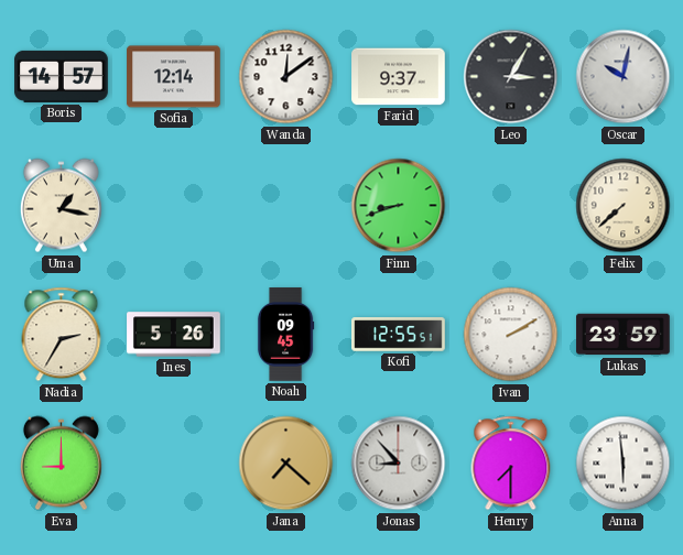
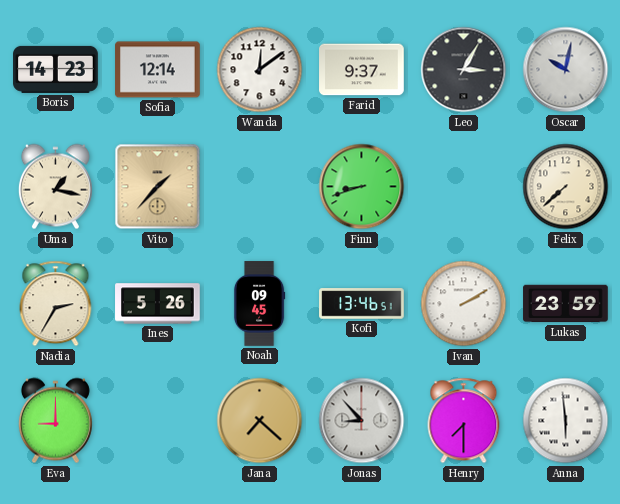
Boris: 14:57 -> 14:23
Vito: none -> 1:37
Kofi: 12:55 -> 13:46
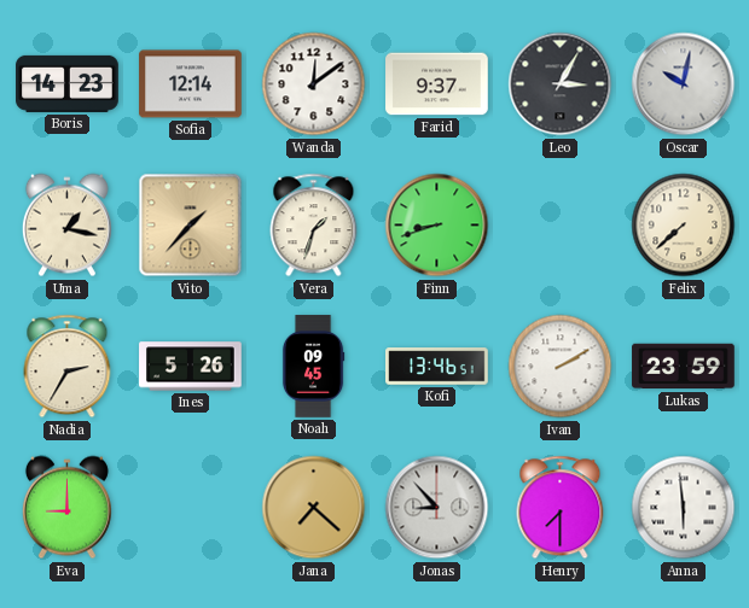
Vera: none -> 1:33
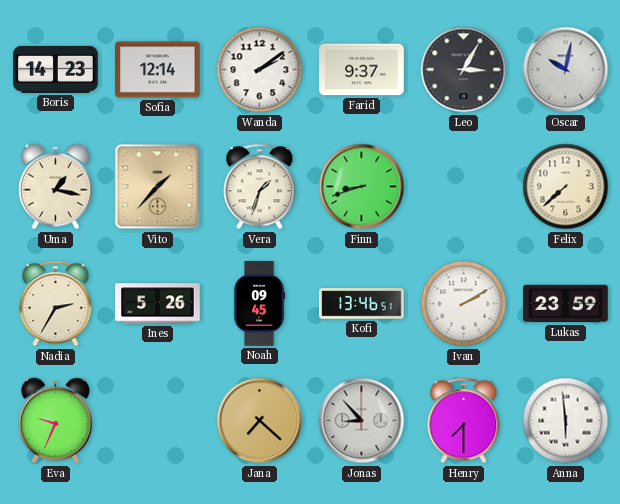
Wanda: 12:09 -> 2:09
Eva: 9:00 -> 9:34
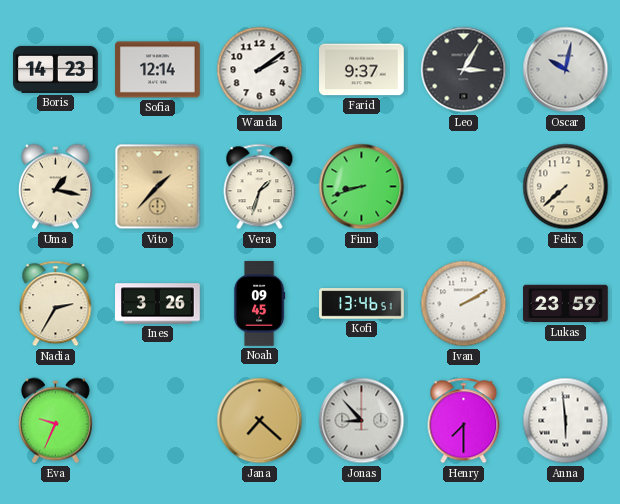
Ines: 5:26 -> 3:26
